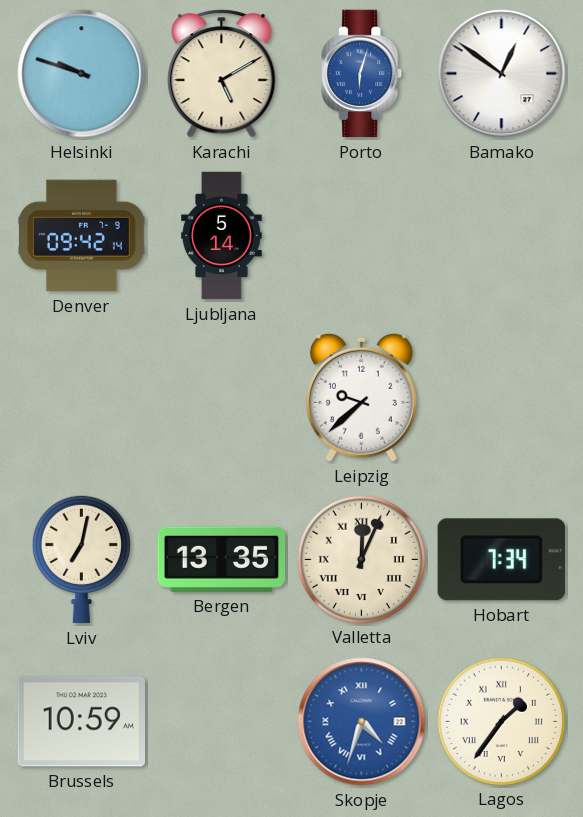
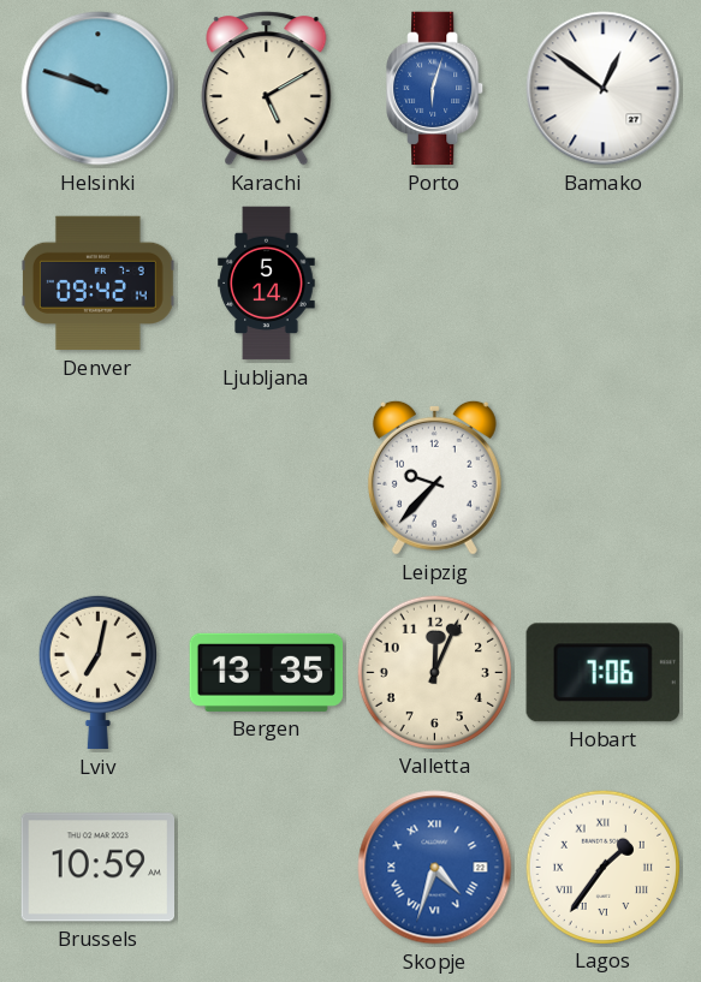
Leipzig: 9:38 -> 9:37
Valletta numerals: Roman -> Arabic
Hobart: 7:34 -> 7:06
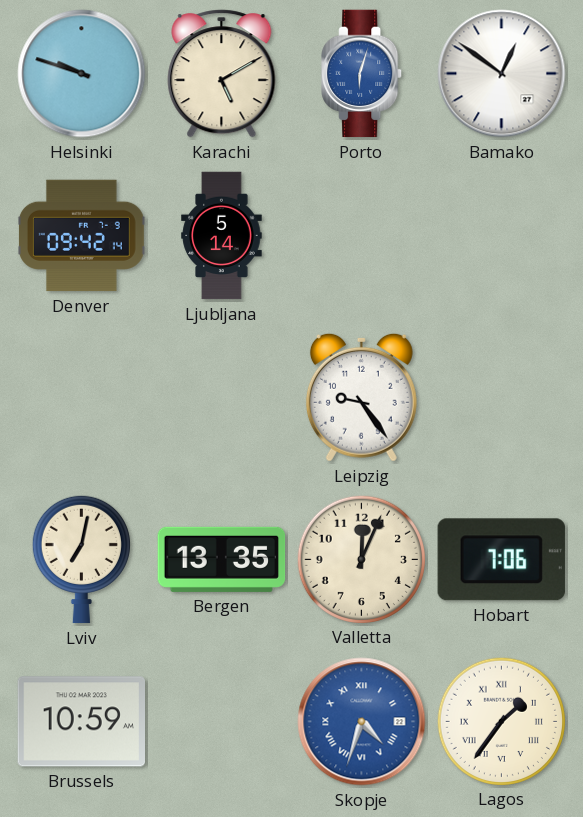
Leipzig: 9:37 -> 9:24
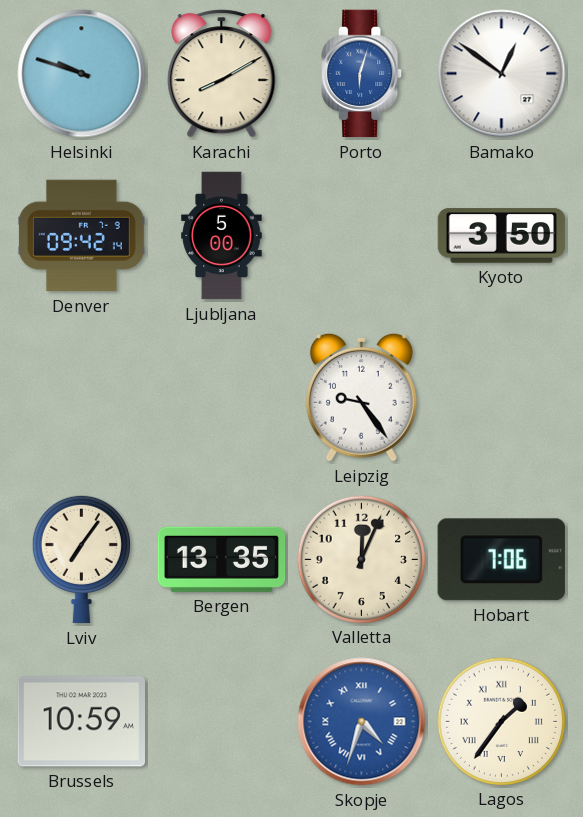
Karachi: 5:10 -> 8:10
Ljubljana: 5:14 -> 5:00
Kyoto: none -> 3:50
Lviv: 7:02 -> 7:06
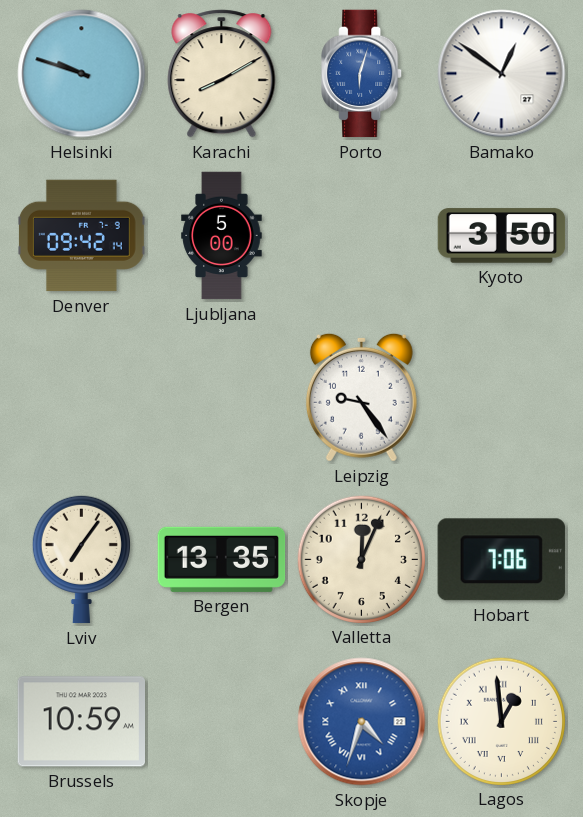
Lagos: 1:36 -> 12:59
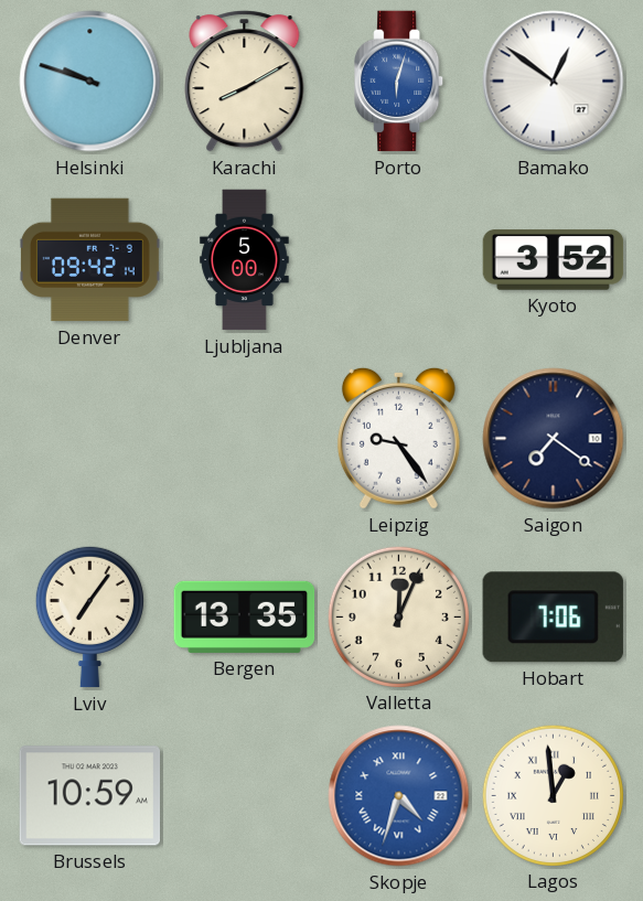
Kyoto: 3:50 -> 3:52
Saigon: none -> 7:21
